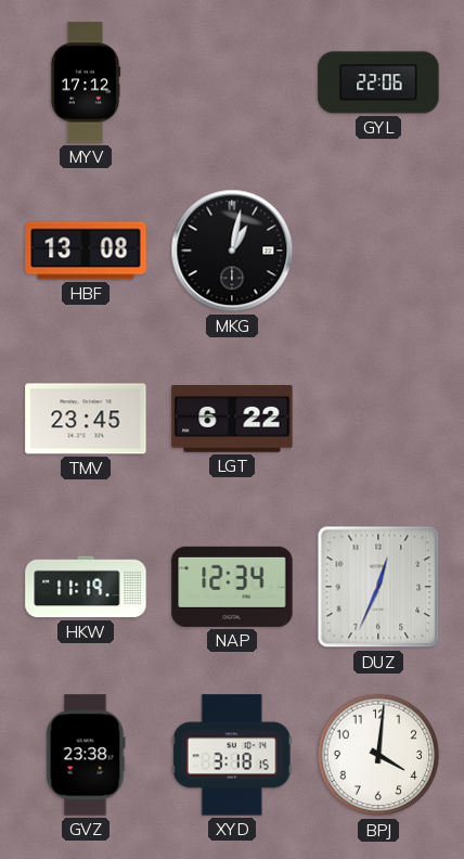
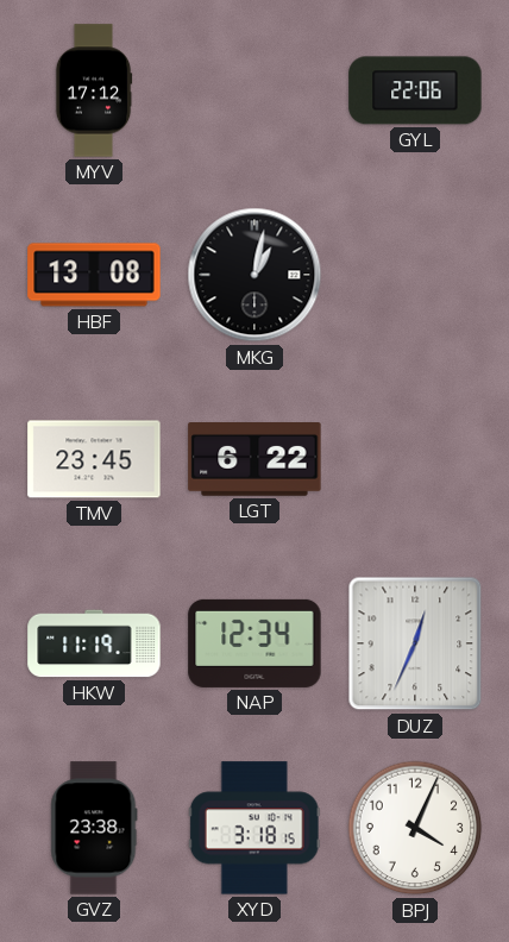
BPJ: 4:01 -> 4:04
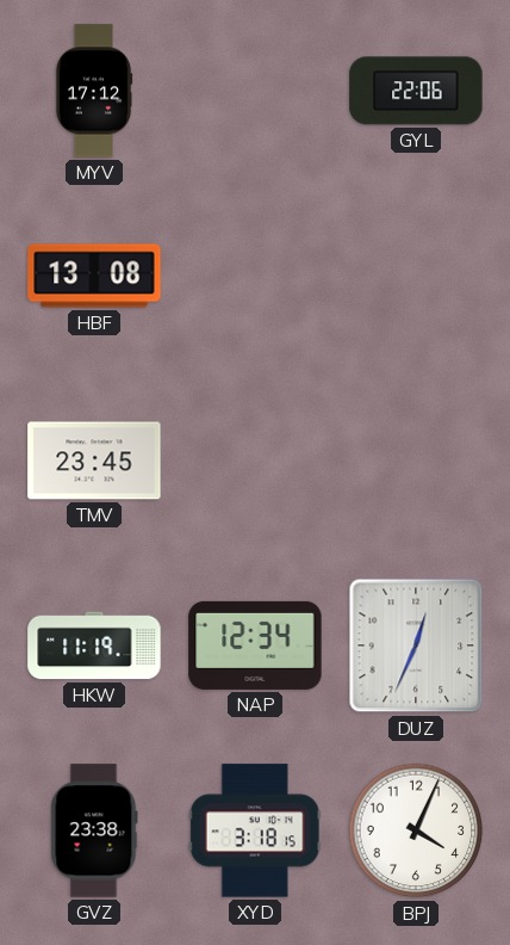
MKG: 1:02 -> none
LGT: 6:22 -> none
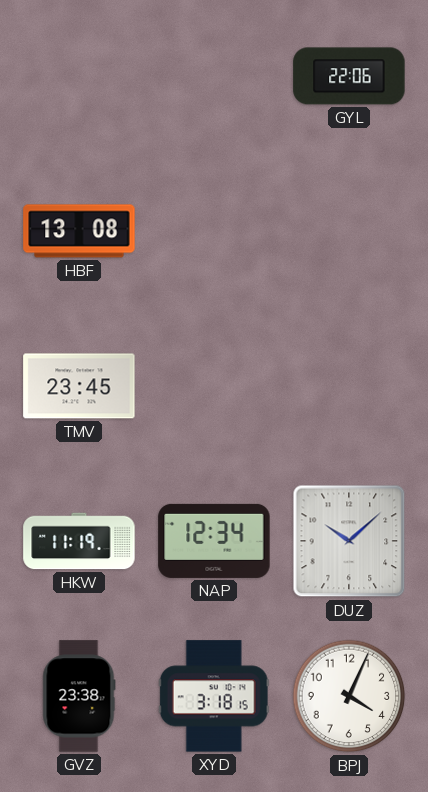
MYV: 17:12 -> none
DUZ: 12:34 -> 10:08
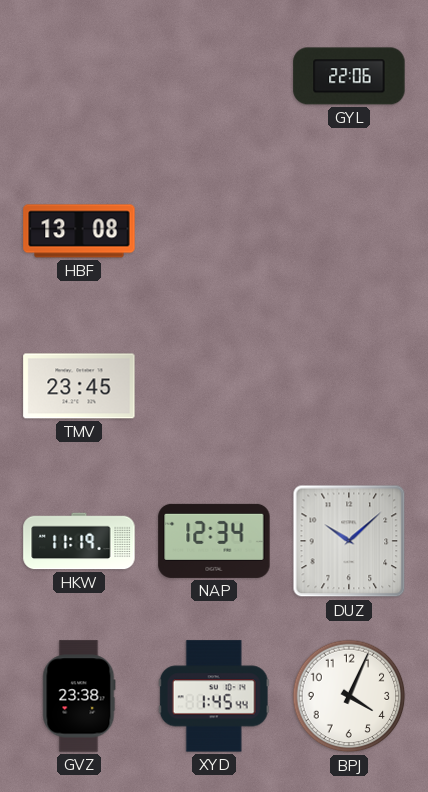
XYD: 3:18 -> 1:45
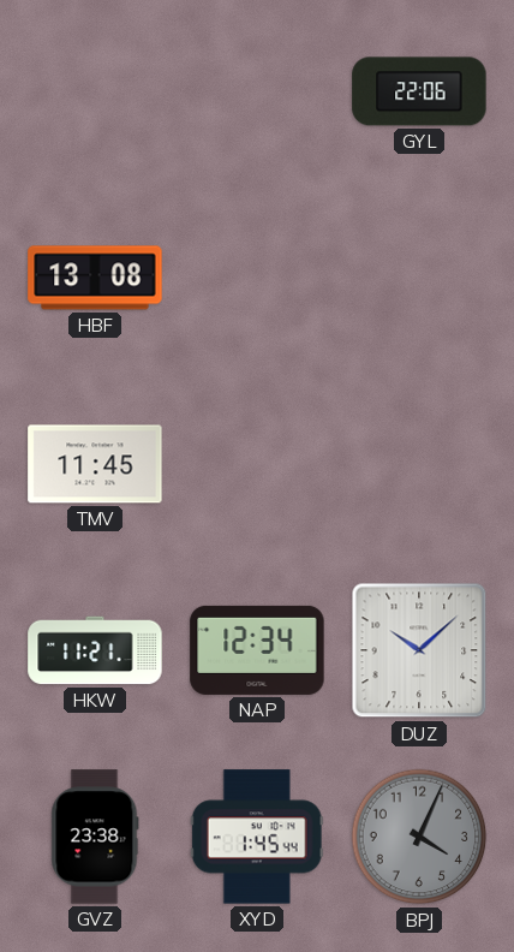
TMV: 23:45 -> 11:45
HKW: 11:19 -> 11:21
BPJ dial: white -> grey
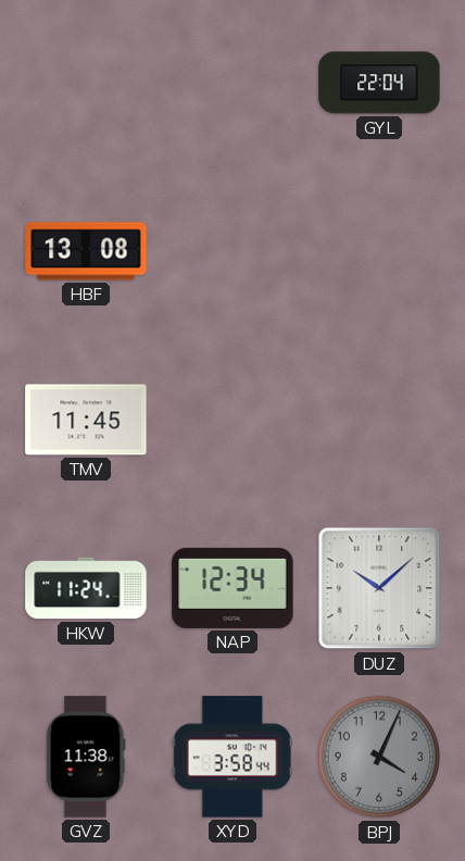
GYL: 22:06 -> 22:04
HKW: 11:21 -> 11:24
GVZ: 23:38 -> 11:38
XYD: 1:45 -> 3:58
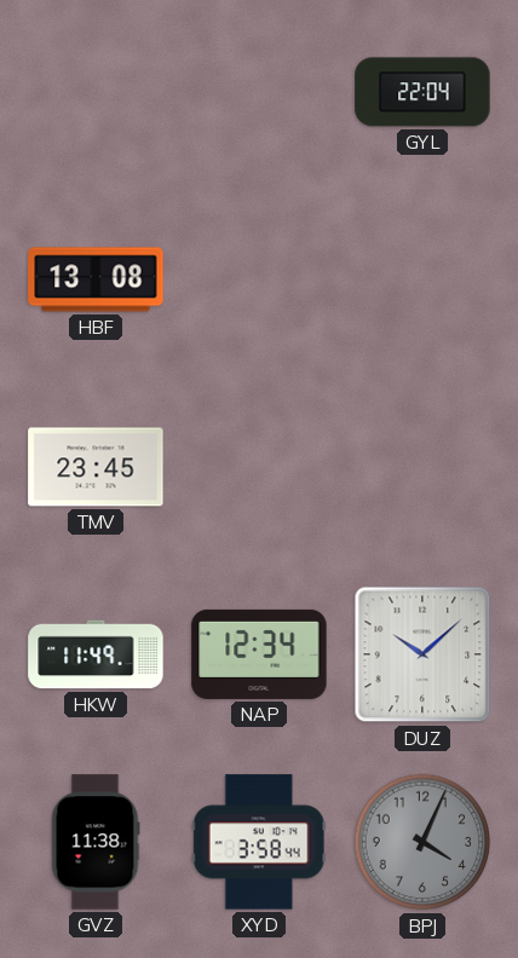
TMV: 11:45 -> 23:45
HKW: 11:24 -> 11:49
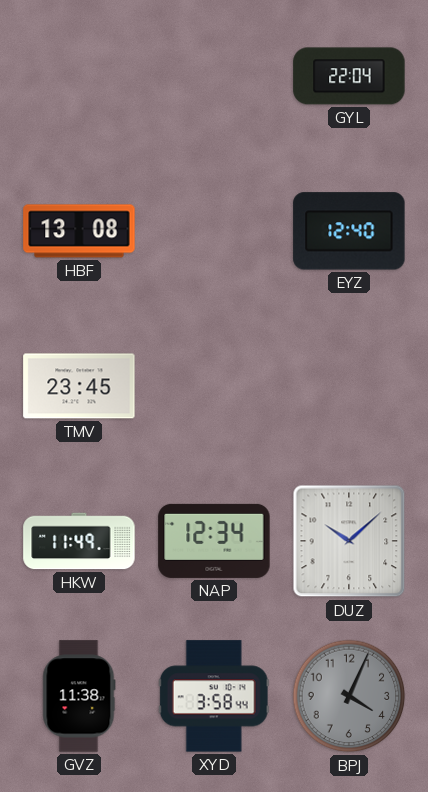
EYZ: none -> 12:40
